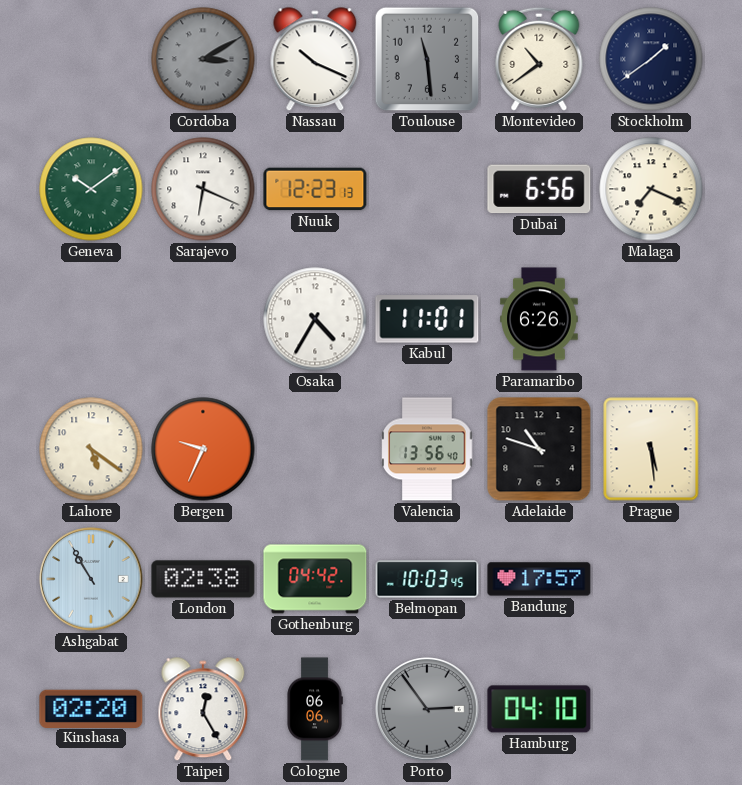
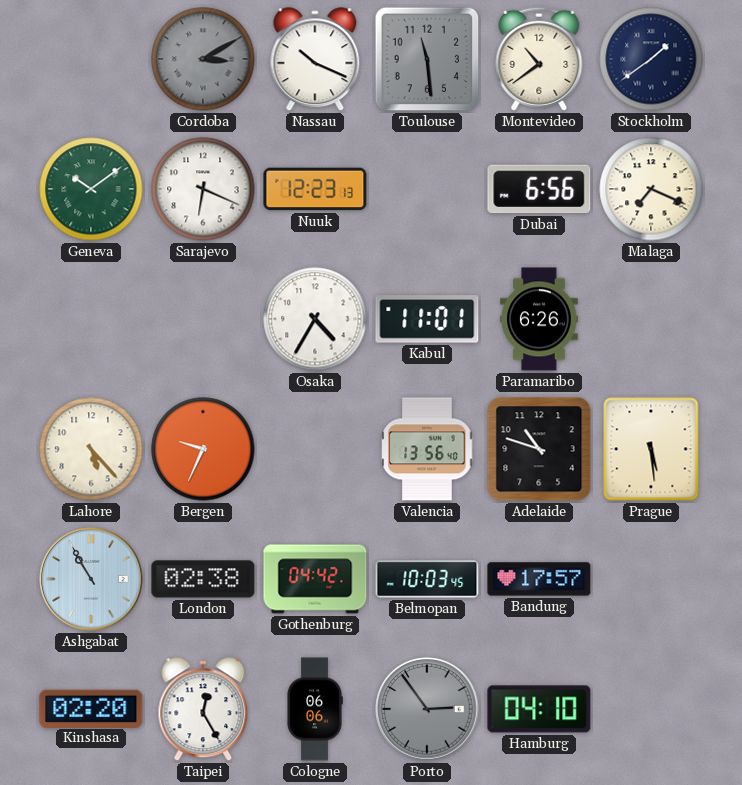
Lahore: 5:21 -> 5:23
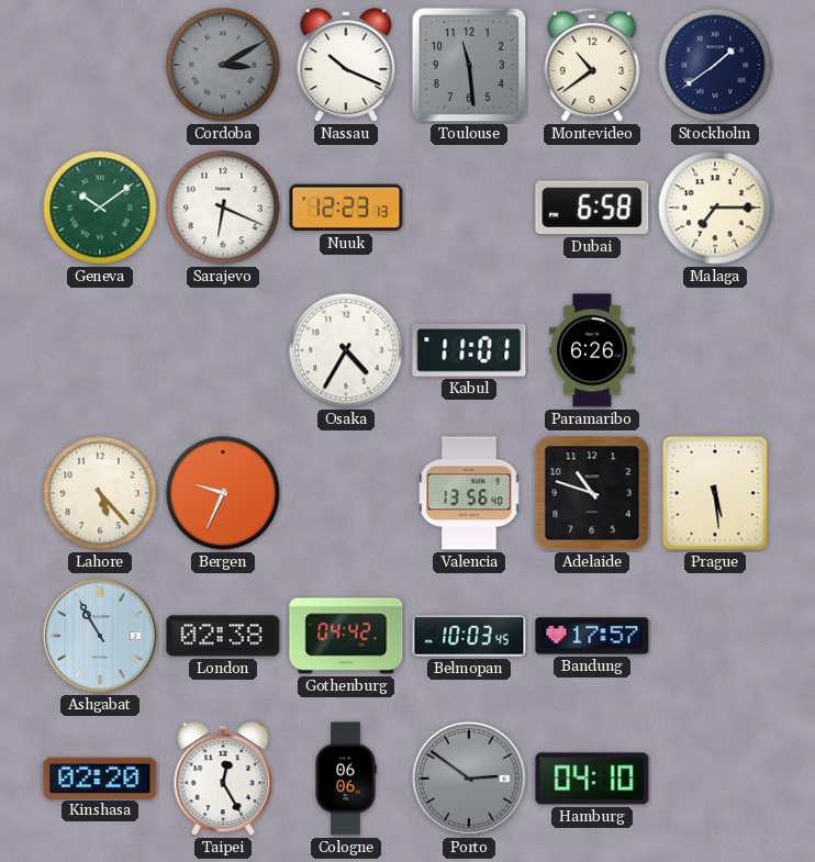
Dubai: 6:56 -> 6:58
Malaga: 7:19 -> 7:15
Porto: 2:54 -> 2:51
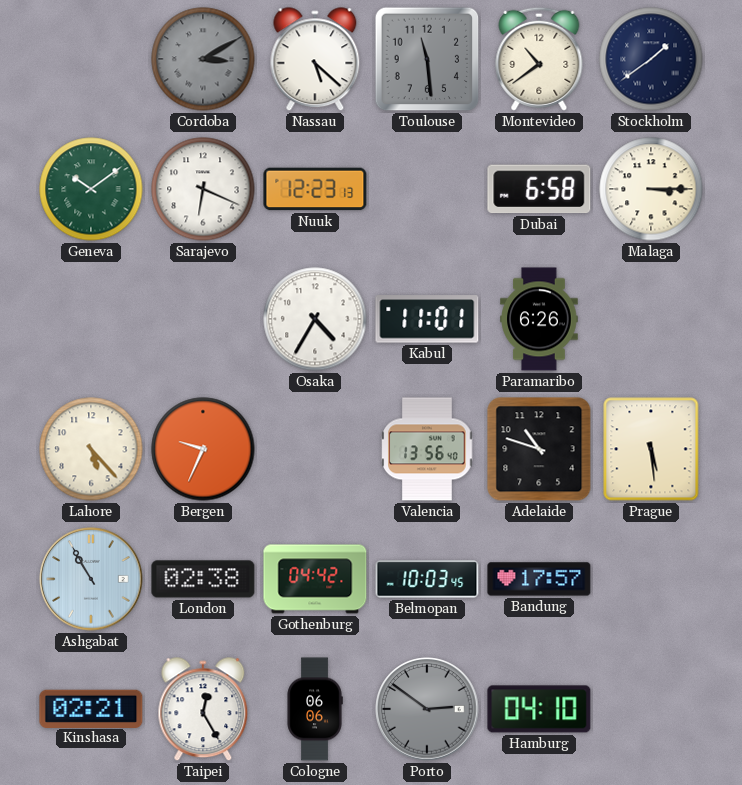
Nassau: 10:19 -> 5:22
Malaga: 7:15 -> 3:15
Kinshasa: 02:20 -> 02:21
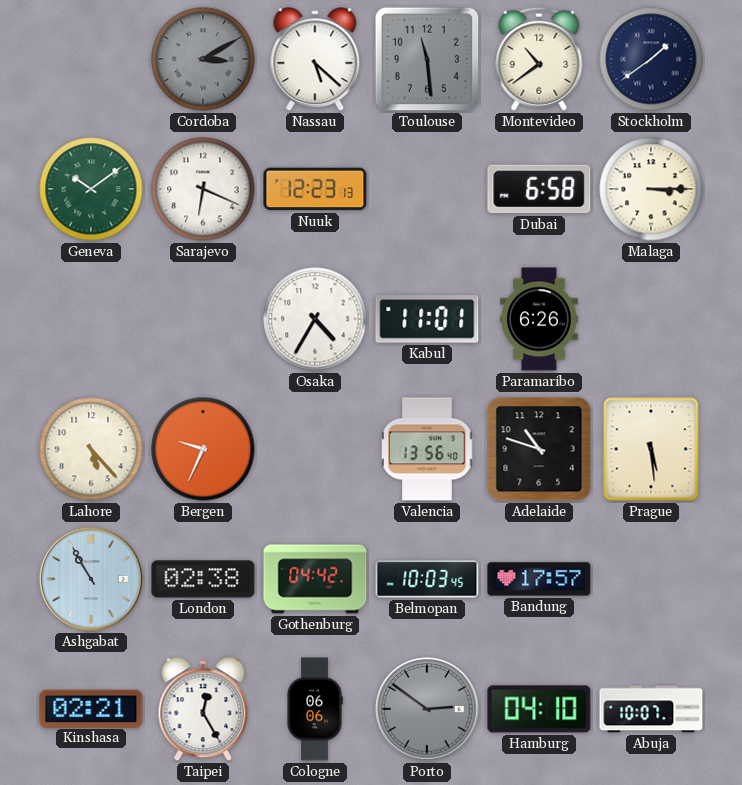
Abuja: none -> 10:07
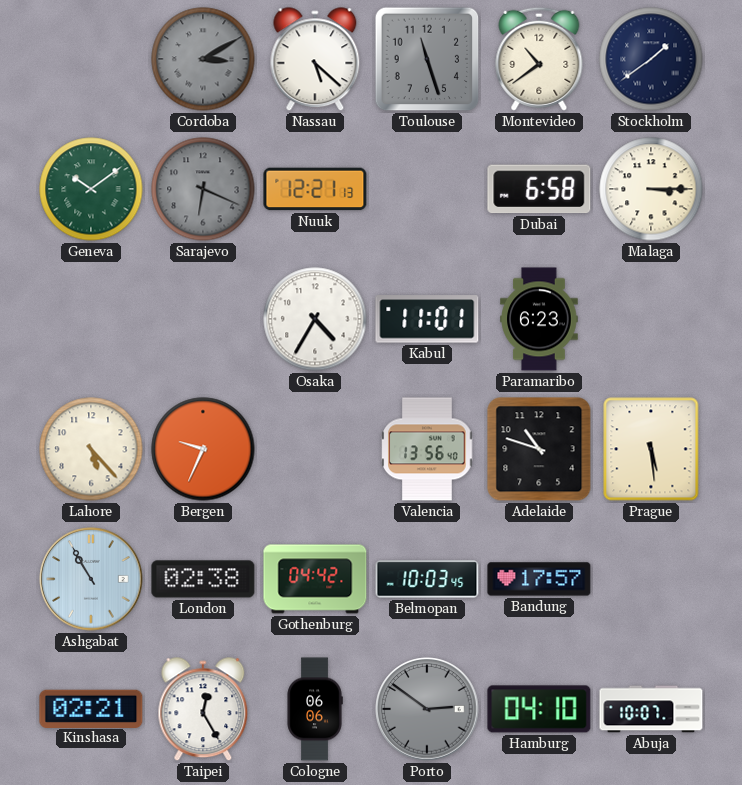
Toulouse: 11:29 -> 11:27
Sarajevo dial: white -> grey
Nuuk: 12:23 -> 12:21
Paramaribo: 6:26 -> 6:23
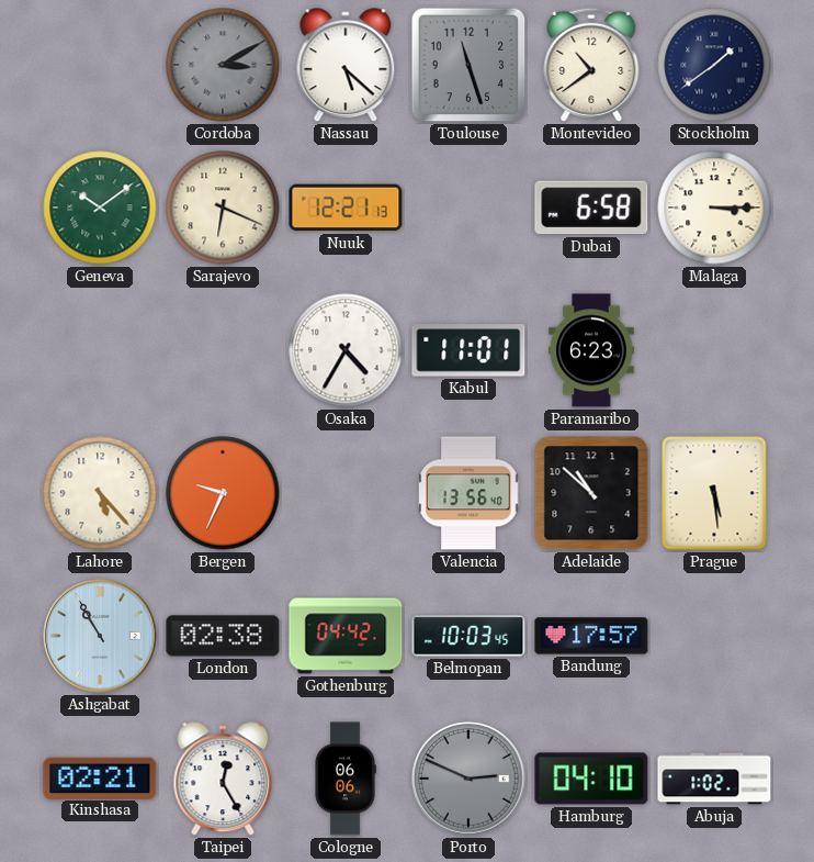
Sarajevo dial: grey -> cream
Adelaide: 10:48 -> 10:52
Porto: 2:51 -> 2:49
Abuja: 10:07 -> 1:02
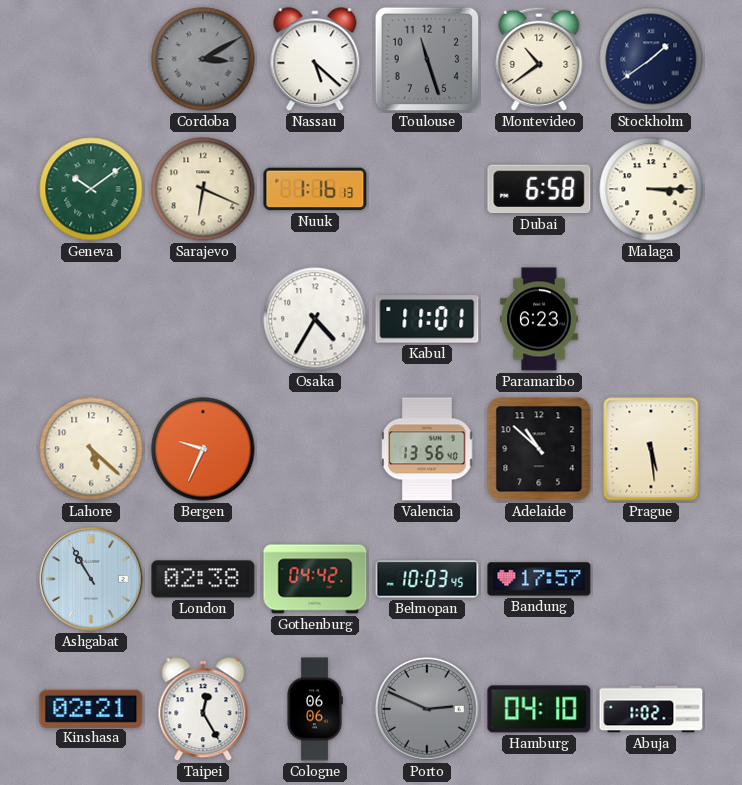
Nuuk: 12:21 -> 1:16
Lahore: 5:23 -> 5:22
